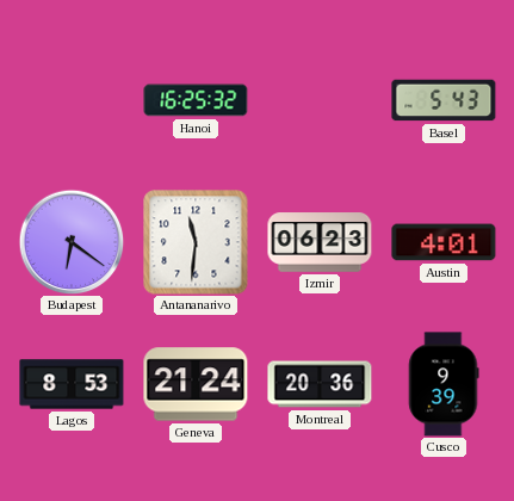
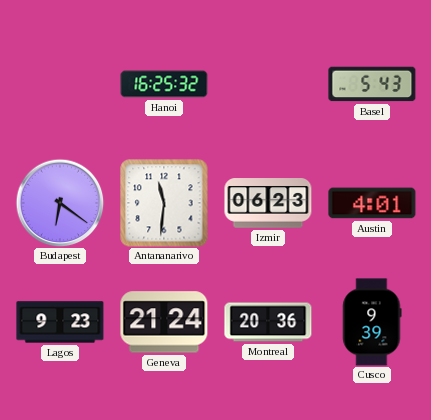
Lagos: 8:53 -> 9:23
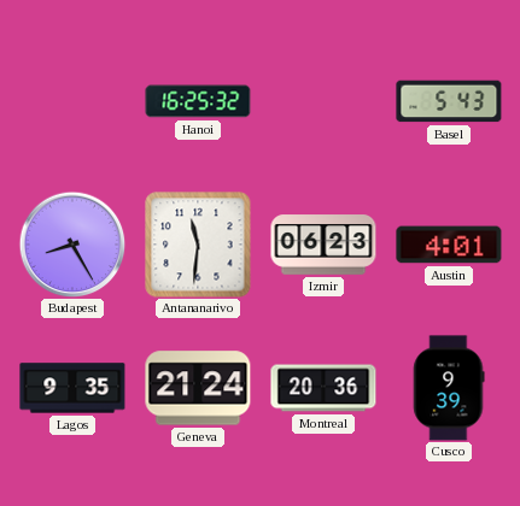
Budapest: 6:21 -> 8:25
Lagos: 9:23 -> 9:35
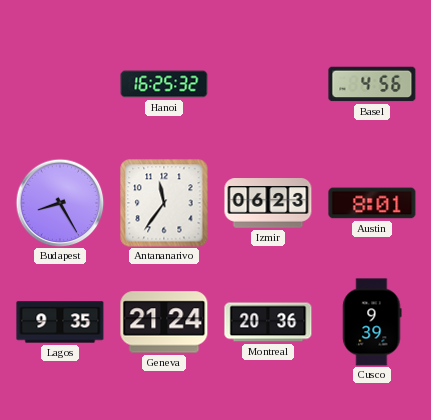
Basel: 5:43 -> 4:56
Antananarivo: 11:31 -> 11:36
Austin: 4:01 -> 8:01
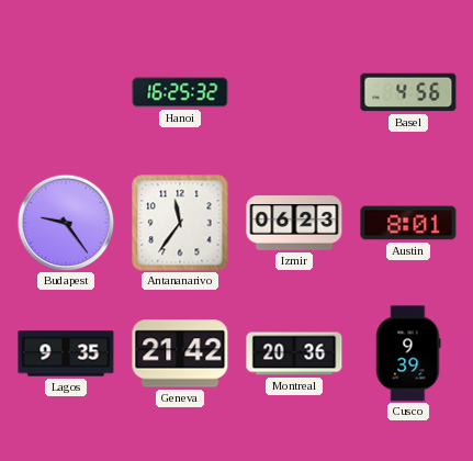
Budapest: 8:25 -> 9:24
Geneva: 21:24 -> 21:42
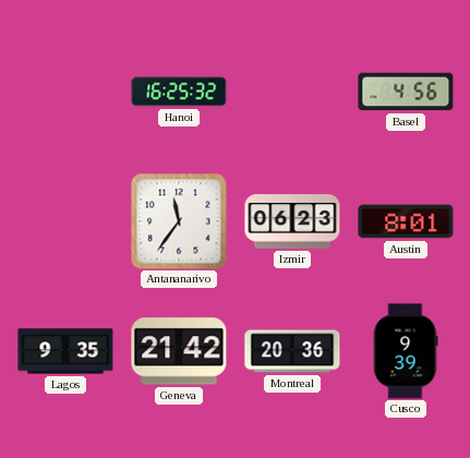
Budapest: 9:24 -> none
